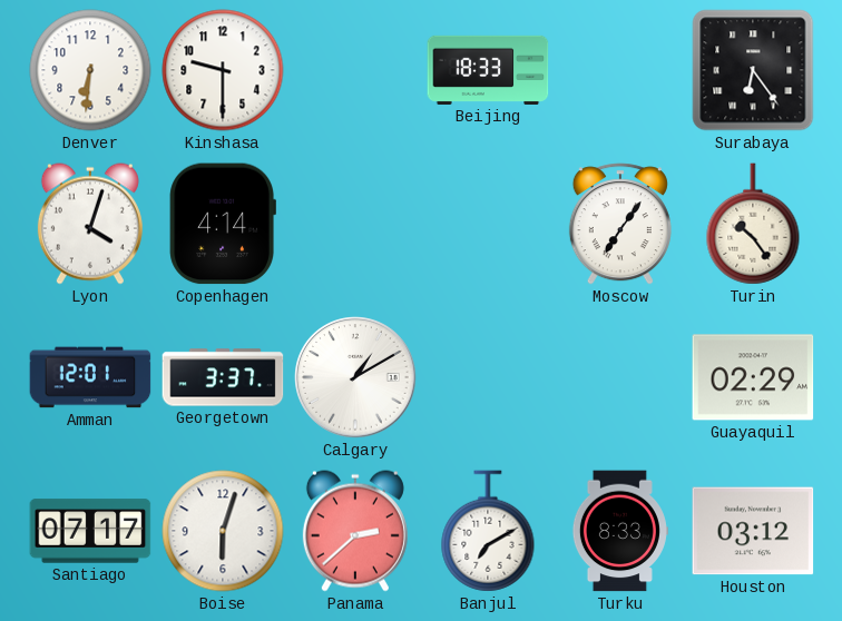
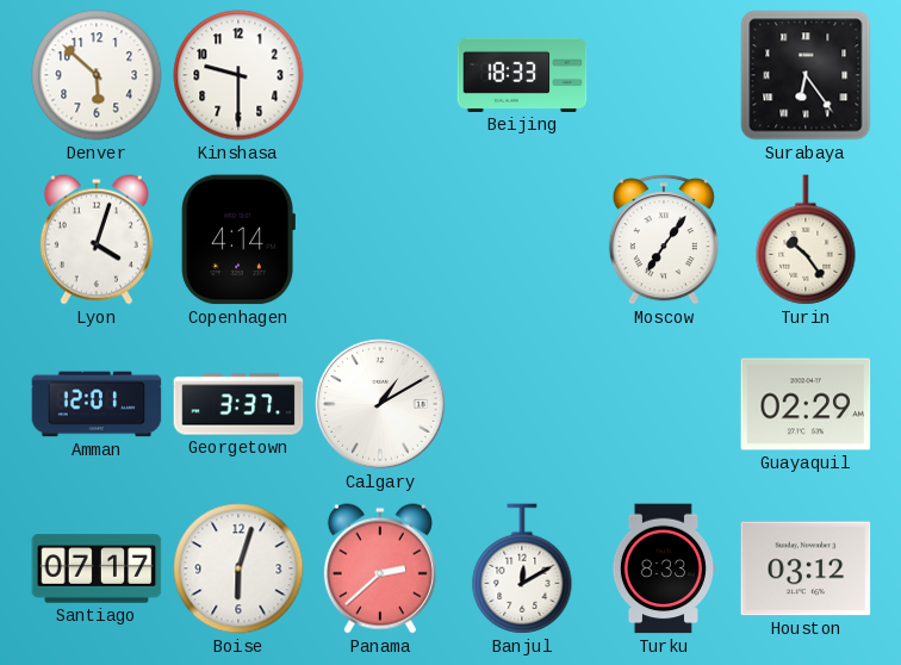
Denver: 6:31 -> 5:52
Banjul: 7:10 -> 12:10
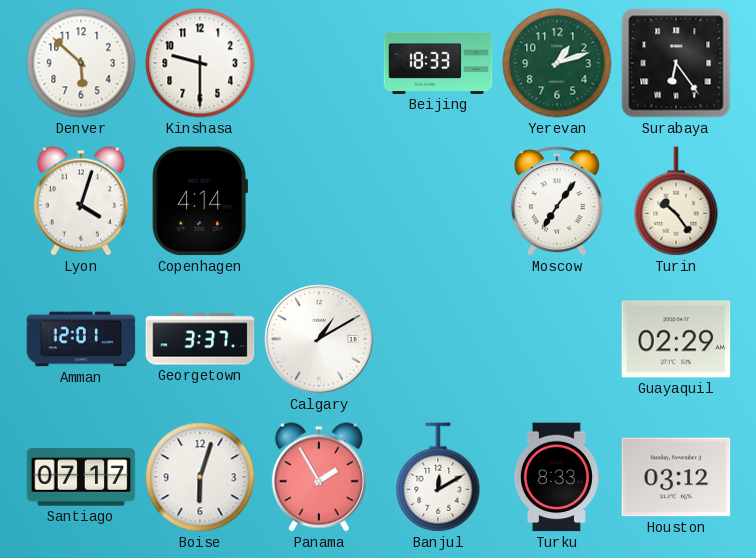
Yerevan: none -> 1:12
Panama: 2:38 -> 1:55
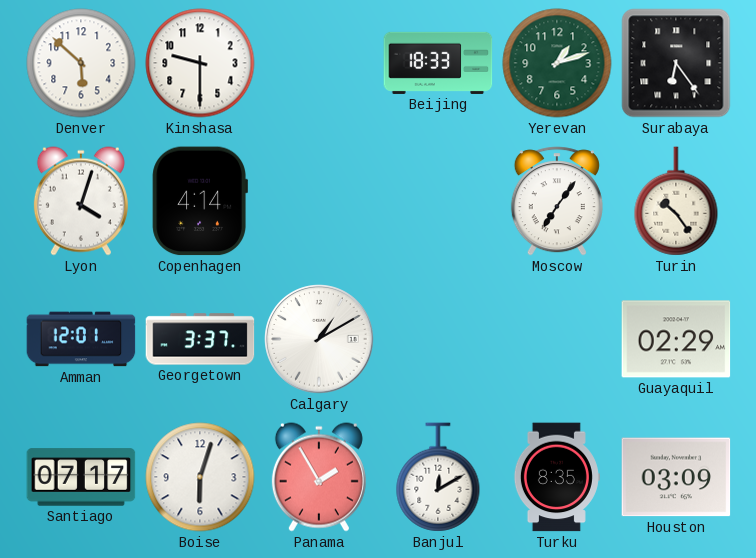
Turku: 8:33 -> 8:35
Houston: 03:12 -> 03:09
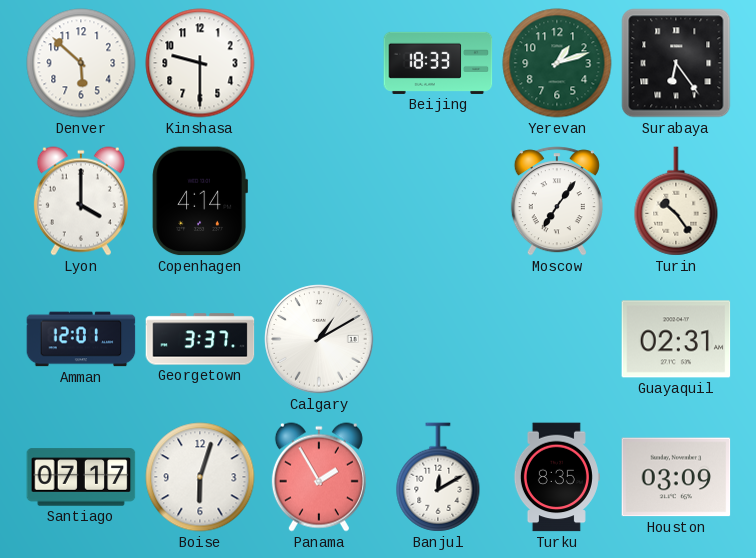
Lyon: 4:03 -> 4:00
Guayaquil: 02:29 -> 02:31
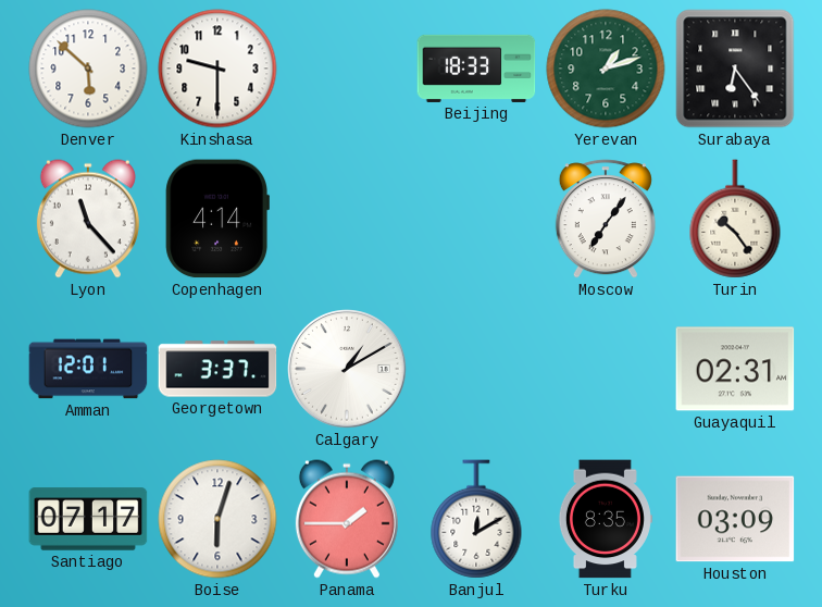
Lyon: 4:00 -> 11:23
Panama: 1:55 -> 1:45
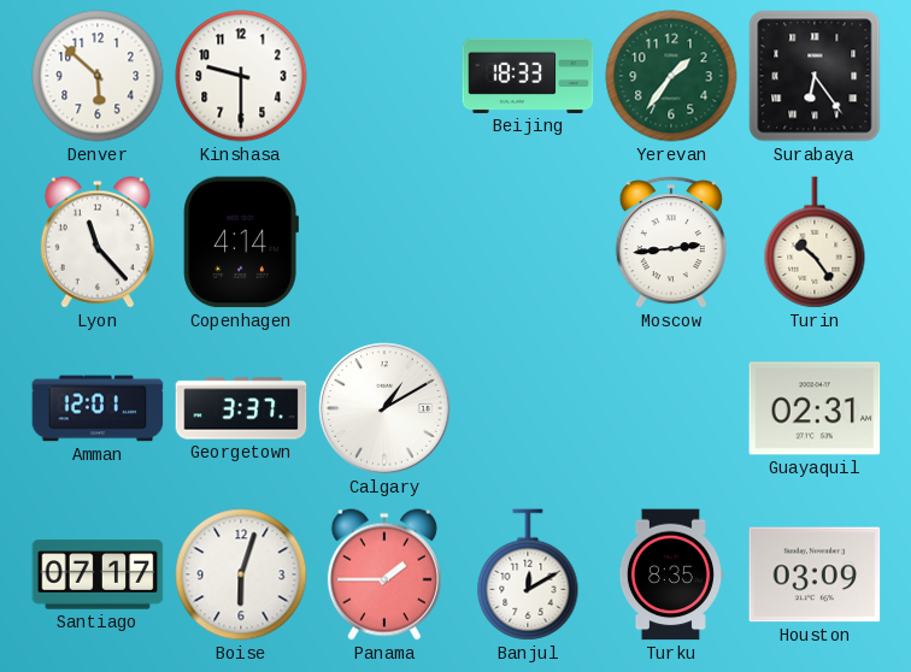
Yerevan: 1:12 -> 1:36
Moscow: 7:06 -> 2:44
